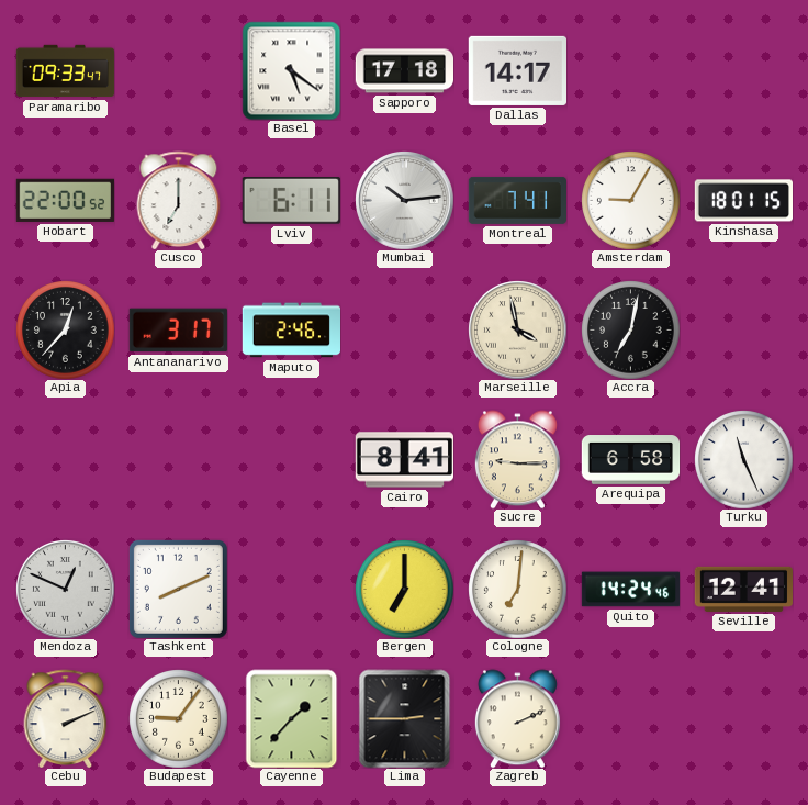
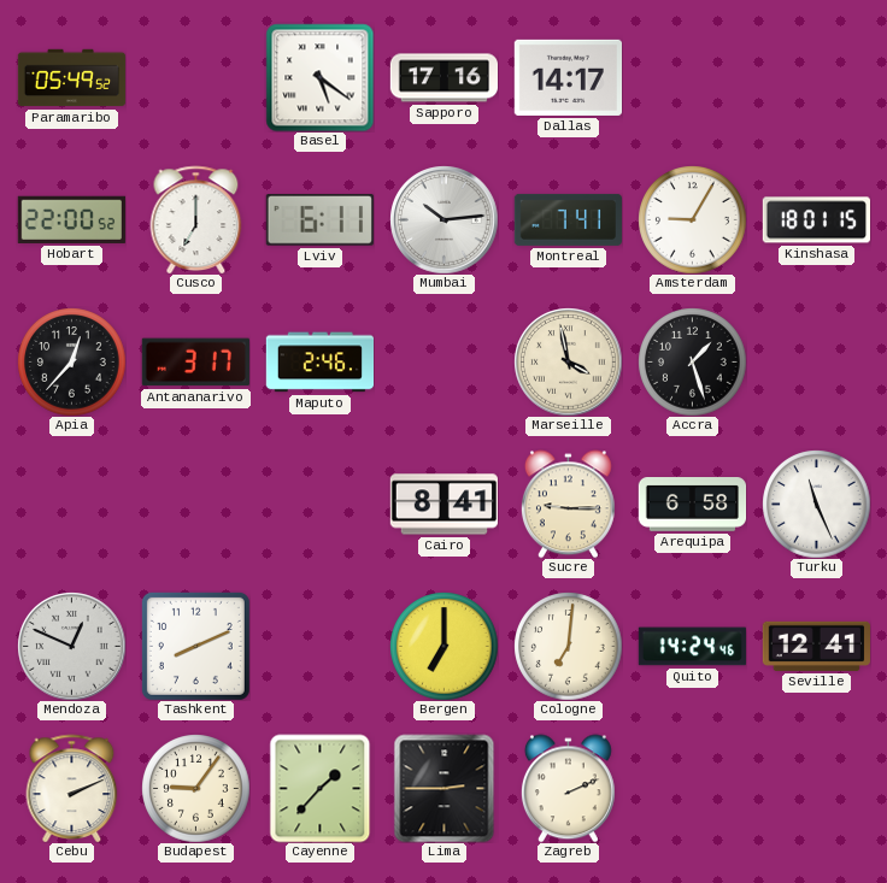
Paramaribo: 09:33 -> 05:49
Sapporo: 17:18 -> 17:16
Accra: 7:02 -> 1:27
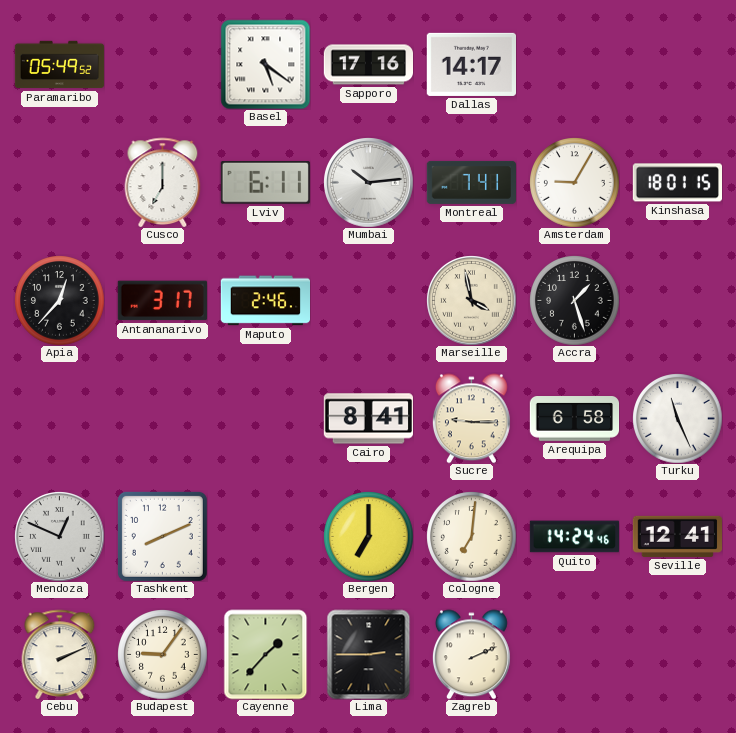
Hobart: 22:00 -> none
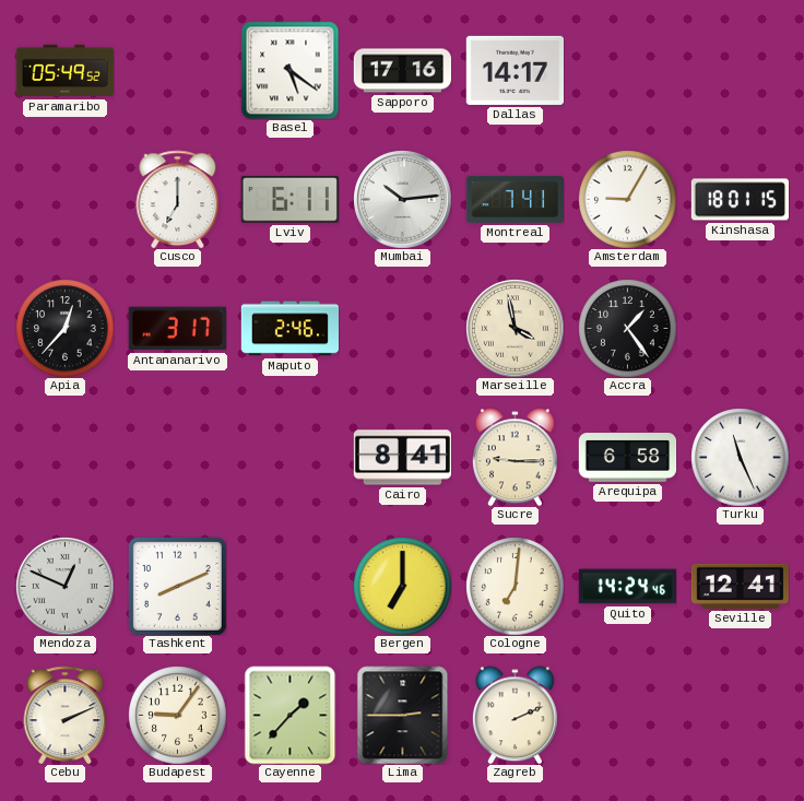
Accra: 1:27 -> 1:24
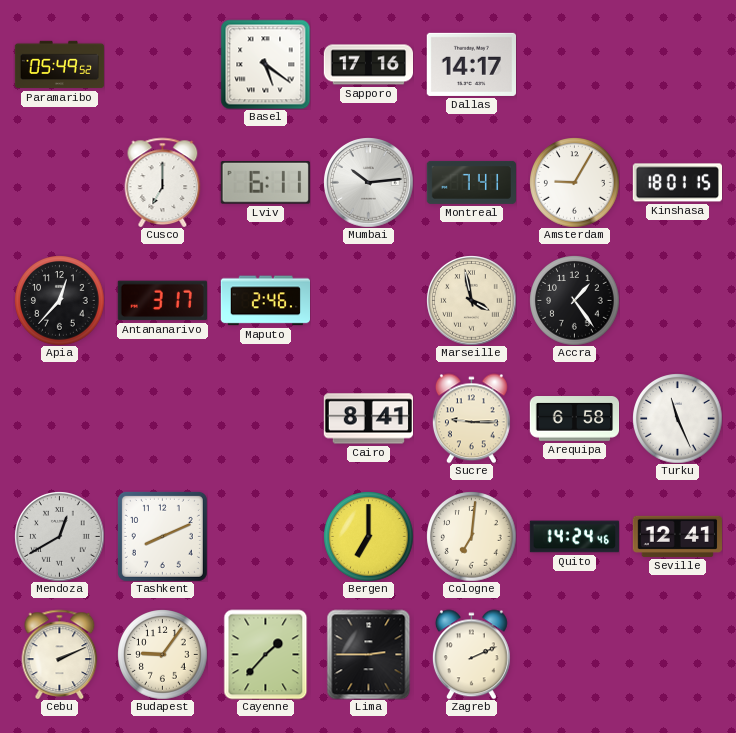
Mendoza: 12:49 -> 12:40
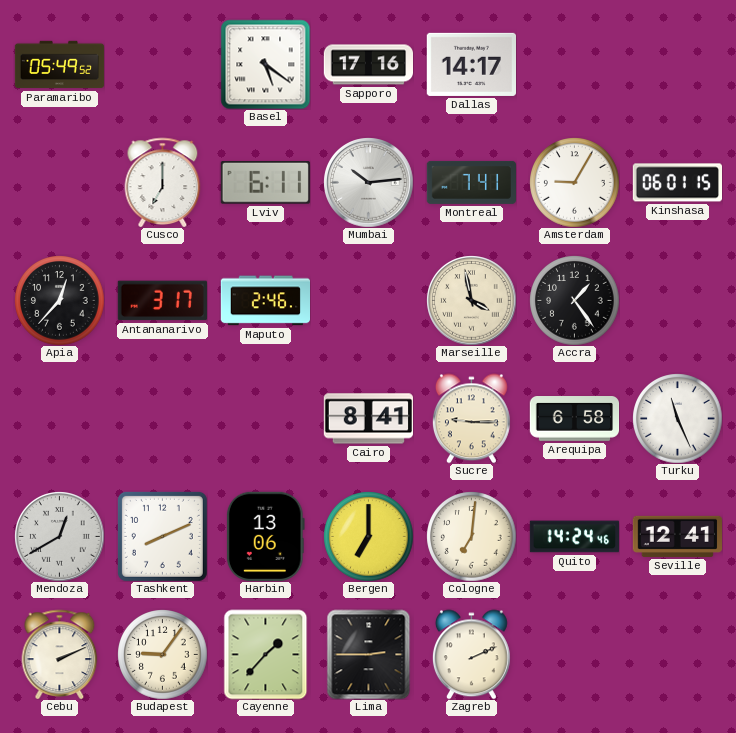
Kinshasa: 18:01 -> 06:01
Harbin: none -> 13:06
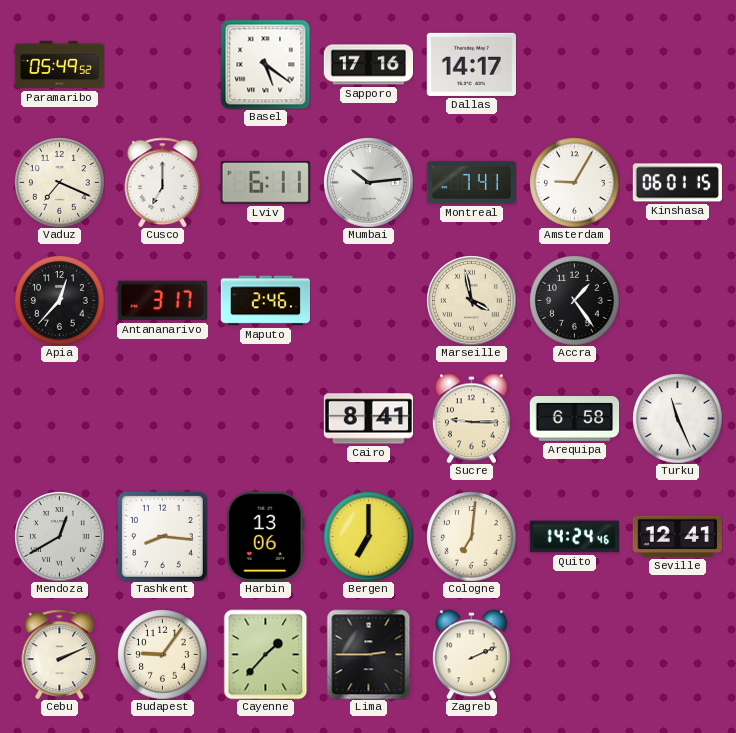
Vaduz: none -> 7:19
Tashkent: 8:11 -> 8:16
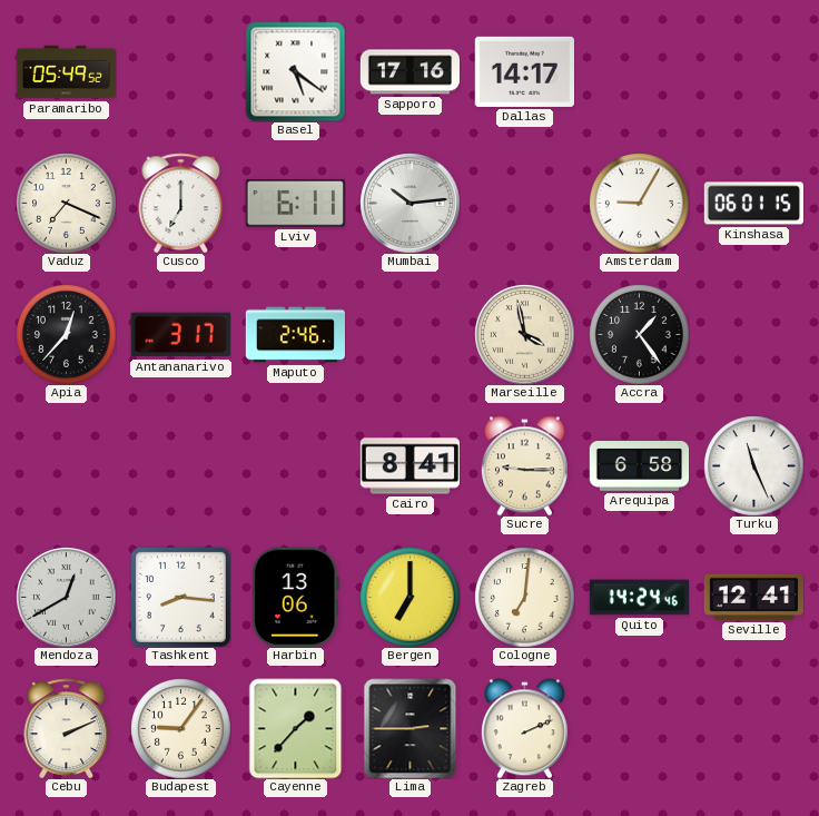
Montreal: 7:41 -> none
